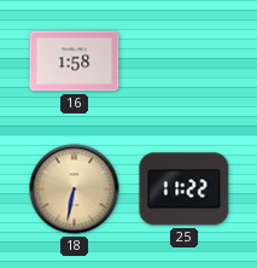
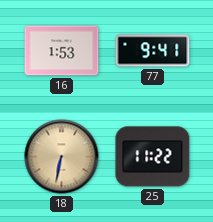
16: 1:58 -> 1:53
77: none -> 9:41
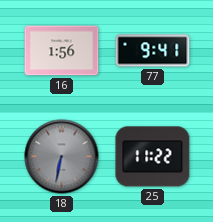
16: 1:53 -> 1:56
18 dial: champagne -> grey
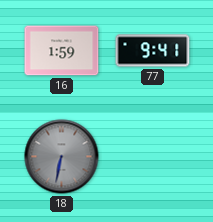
16: 1:56 -> 1:59
25: 11:22 -> none
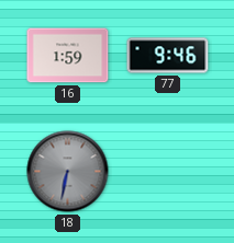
77: 9:41 -> 9:46
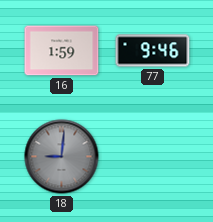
18: 6:32 -> 9:01
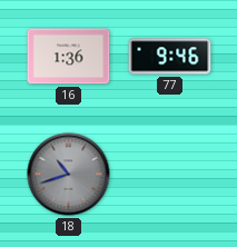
16: 1:59 -> 1:36
18: 9:01 -> 10:42
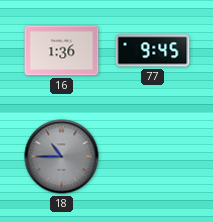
77: 9:46 -> 9:45
18: 10:42 -> 10:45
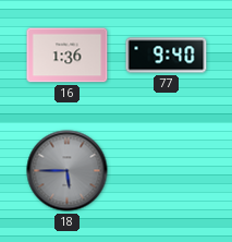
77: 9:45 -> 9:40
18: 10:45 -> 5:45
